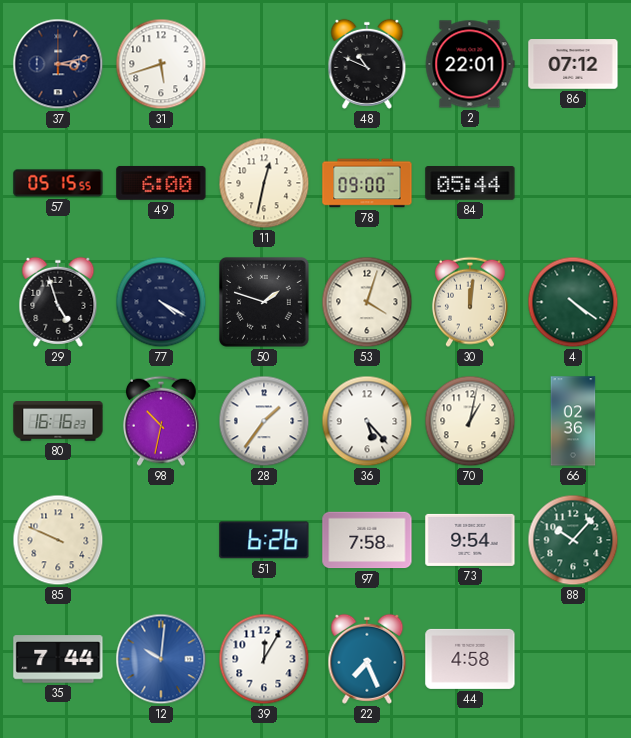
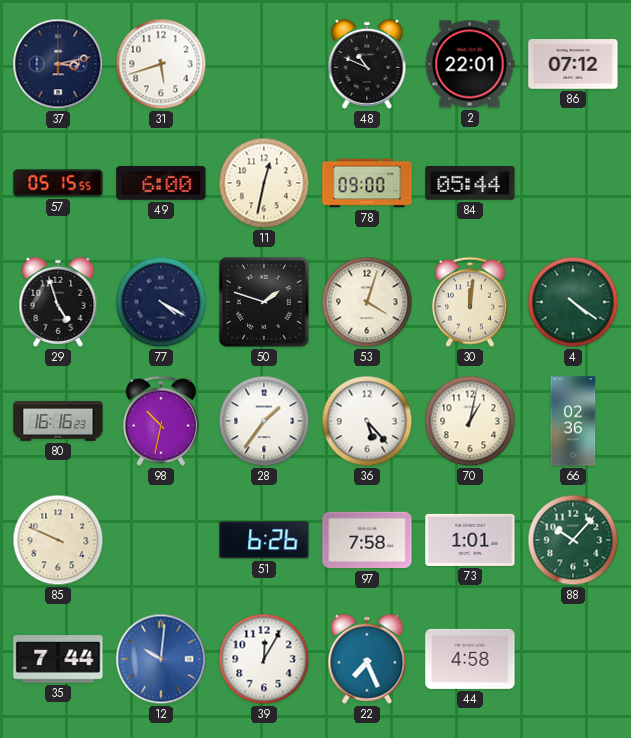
73: 9:54 -> 1:01
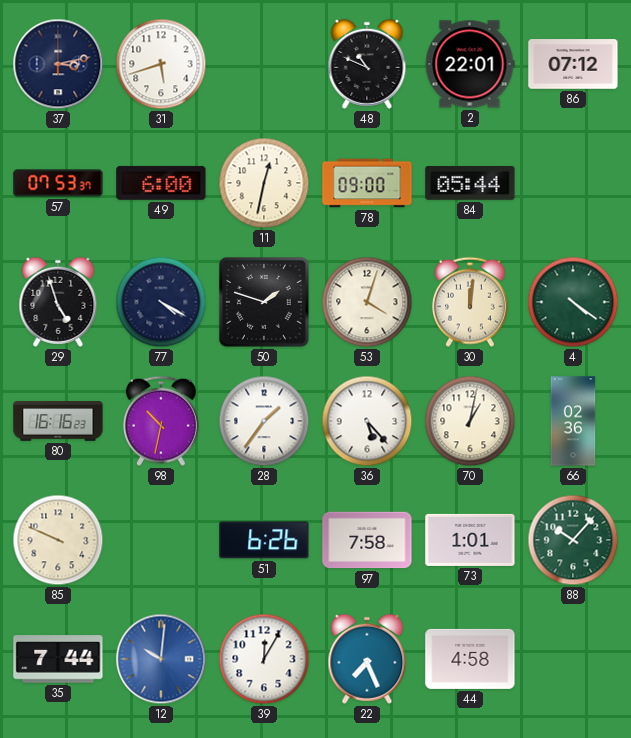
57: 05:15 -> 07:53
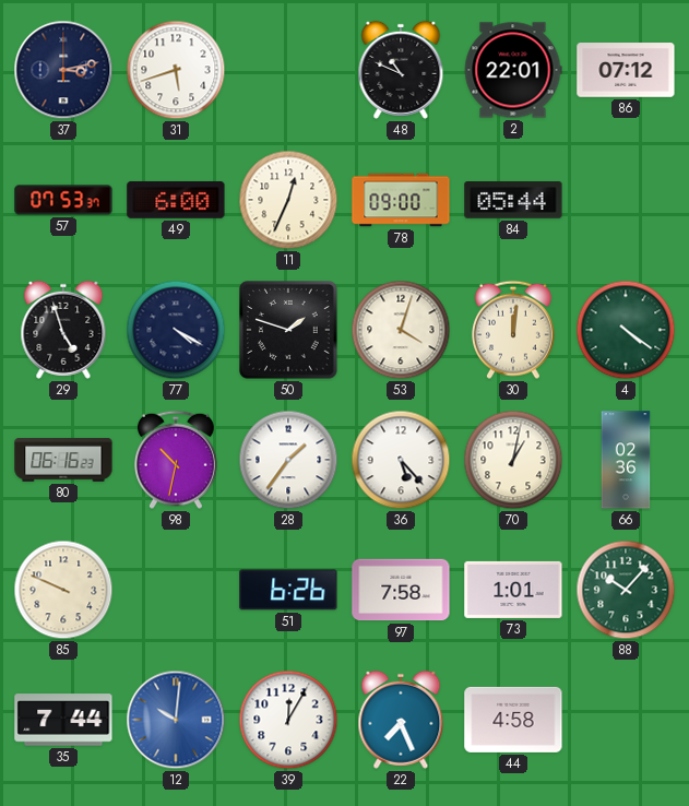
11: 12:32 -> 12:34
80: 16:16 -> 06:16
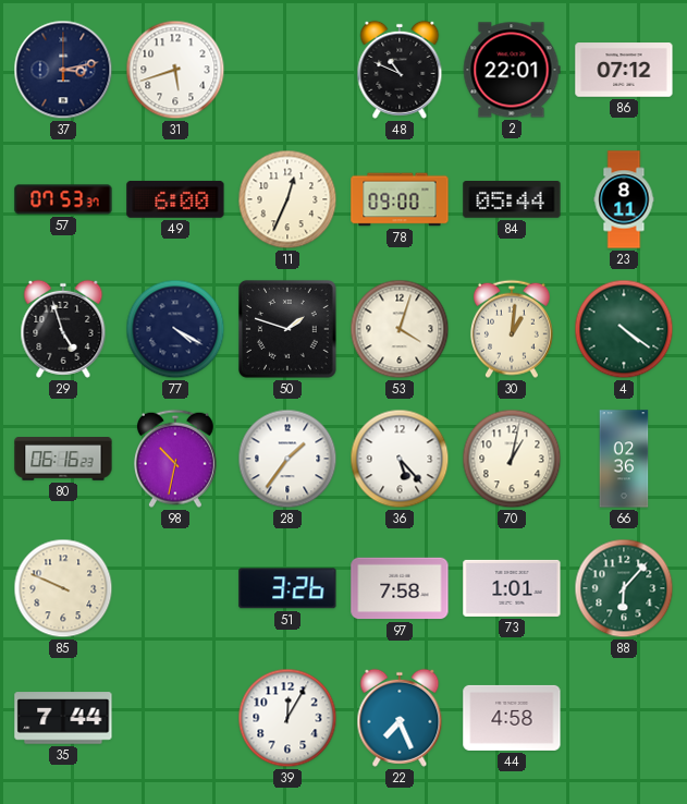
23: none -> 8:11
30: 12:01 -> 1:01
51: 6:26 -> 3:26
88: 10:07 -> 6:07
12: 10:01 -> none
